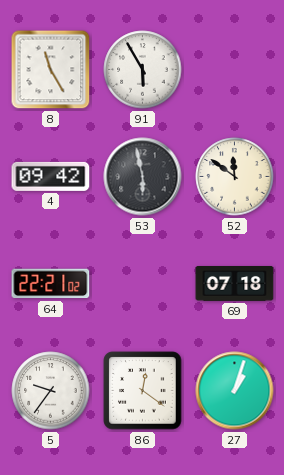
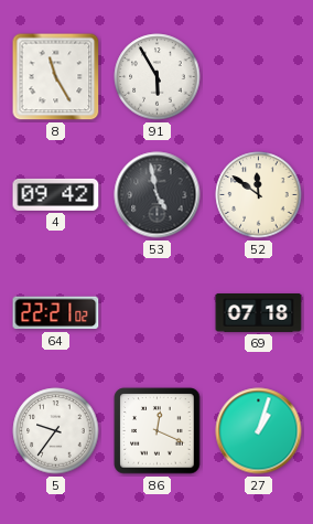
53: 5:58 -> 4:58
86: 12:21 -> 12:19
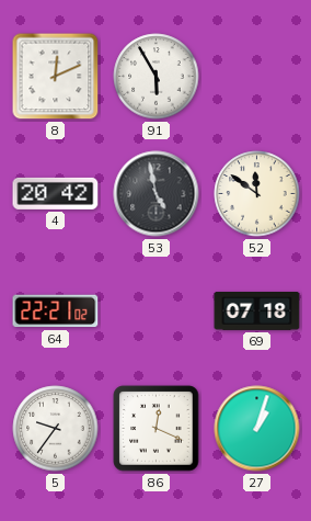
8: 11:25 -> 12:11
4: 09:42 -> 20:42
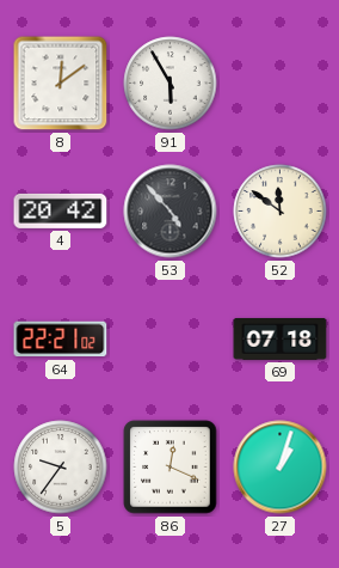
8: 12:11 -> 12:09
53: 4:58 -> 4:53
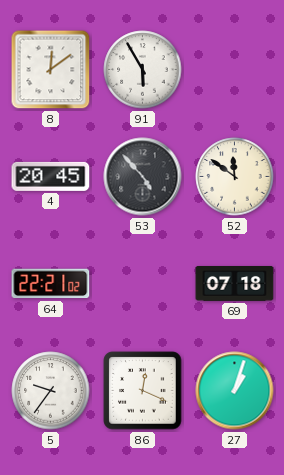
4: 20:42 -> 20:45
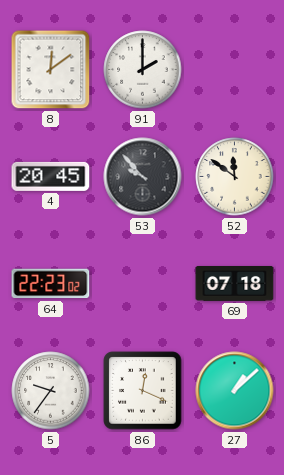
91: 5:55 -> 2:00
53: 4:53 -> 9:53
64: 22:21 -> 22:23
27: 1:03 -> 1:08
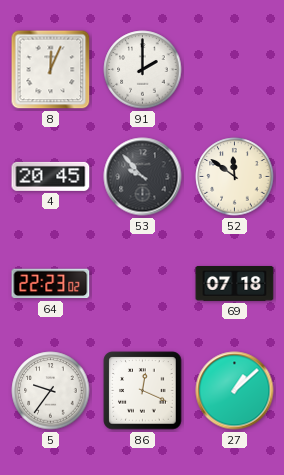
8: 12:09 -> 12:04
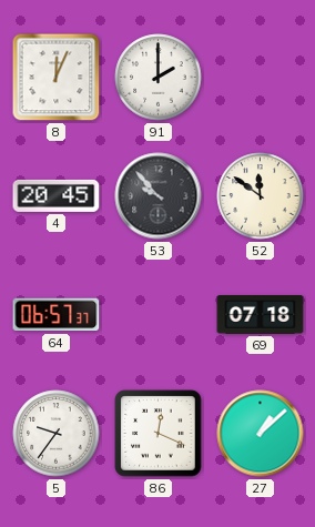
64: 22:23 -> 06:57
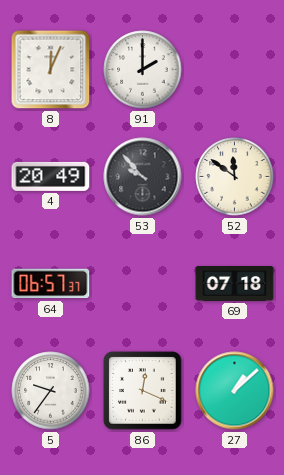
4: 20:45 -> 20:49
